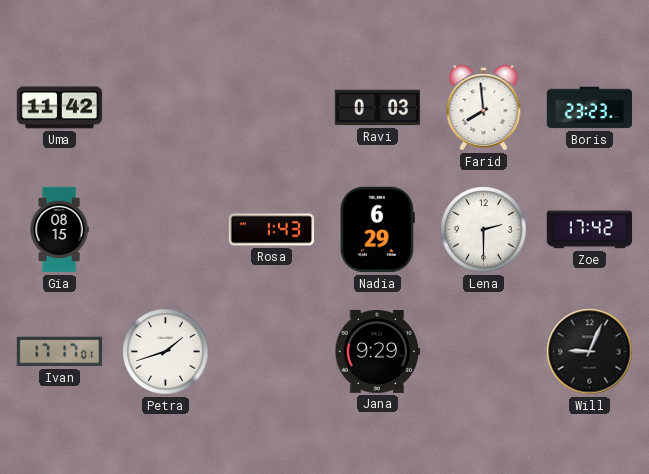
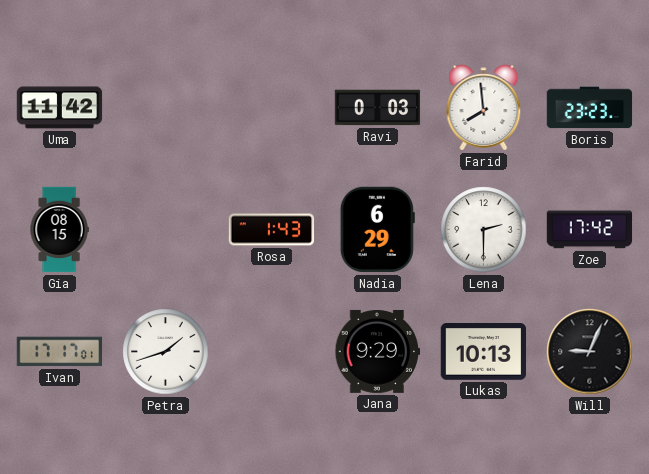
Lukas: none -> 10:13
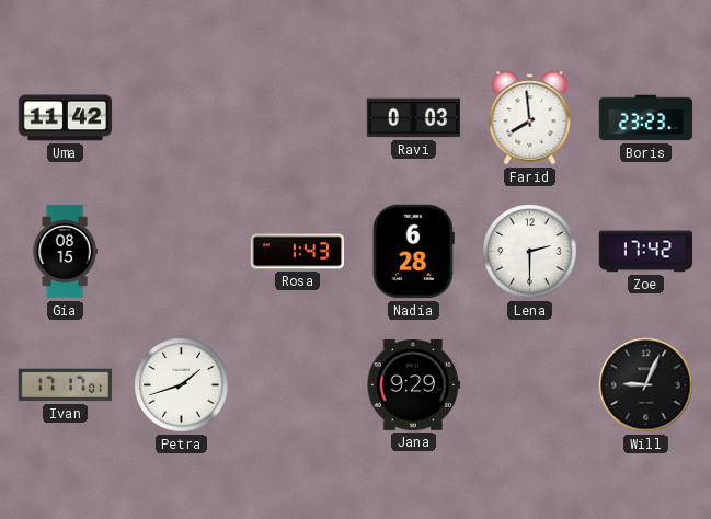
Nadia: 6:29 -> 6:28
Lukas: 10:13 -> none
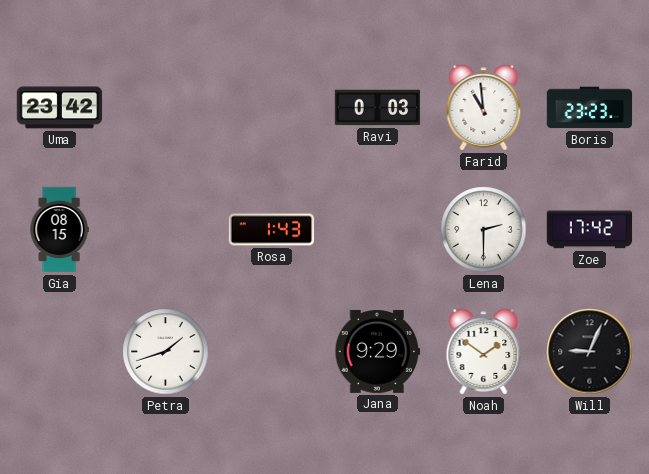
Uma: 11:42 -> 23:42
Farid: 7:59 -> 10:59
Nadia: 6:28 -> none
Ivan: 17:17 -> none
Noah: none -> 1:51
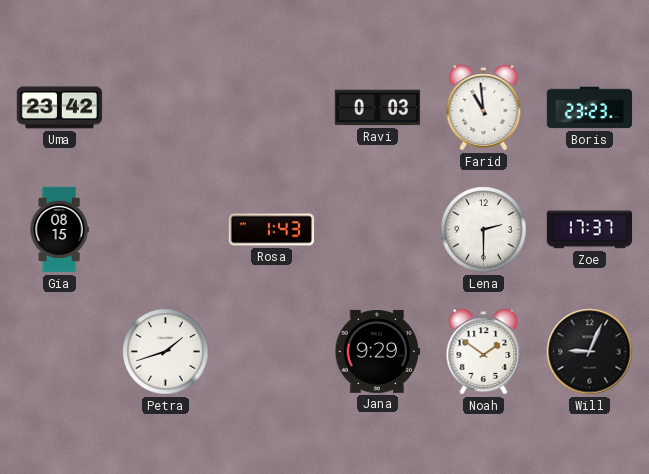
Zoe: 17:42 -> 17:37
